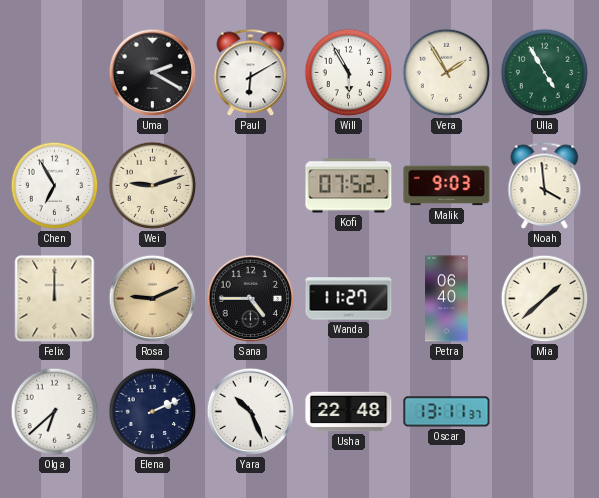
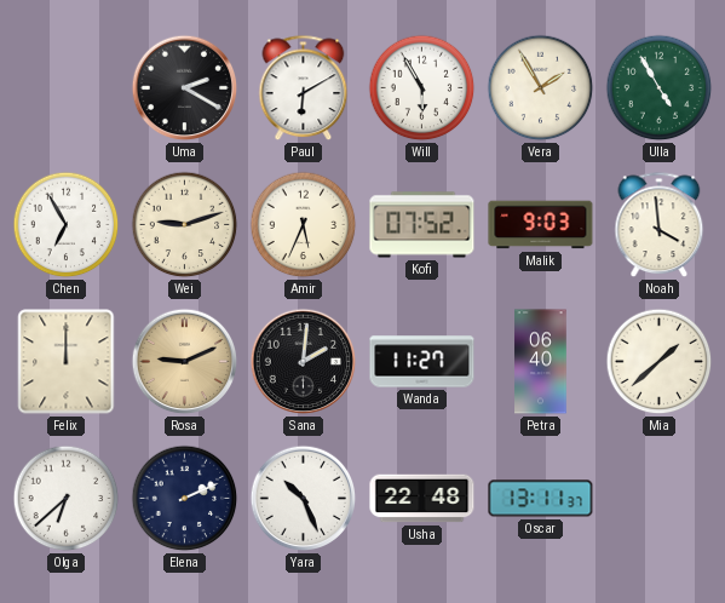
Amir: none -> 5:34
Sana: 4:45 -> 2:01
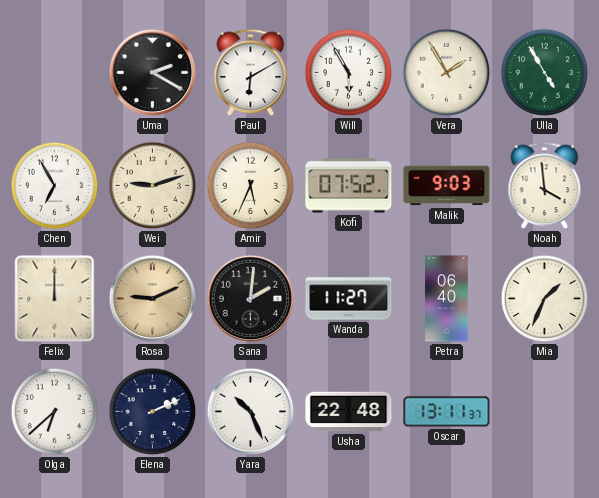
Mia: 1:38 -> 1:34
